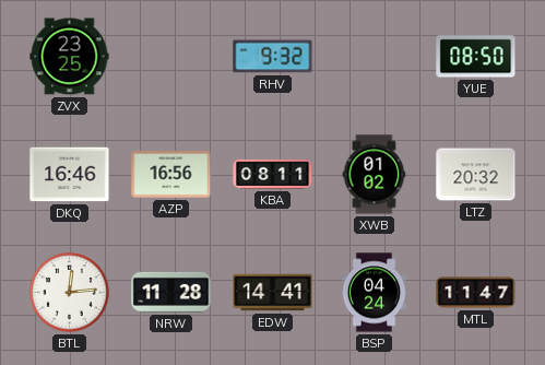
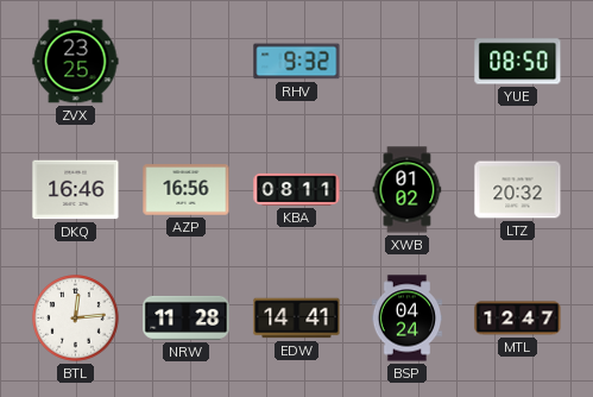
MTL: 11:47 -> 12:47
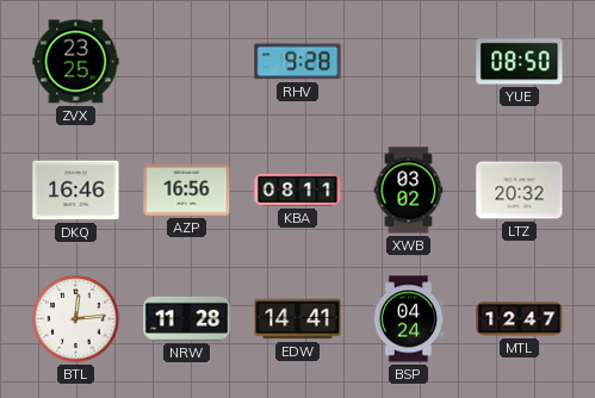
RHV: 9:32 -> 9:28
XWB: 01:02 -> 03:02
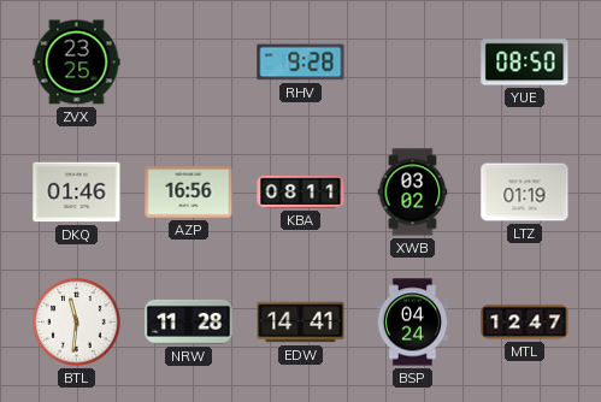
DKQ: 16:46 -> 01:46
LTZ: 20:32 -> 01:19
BTL: 12:14 -> 11:31
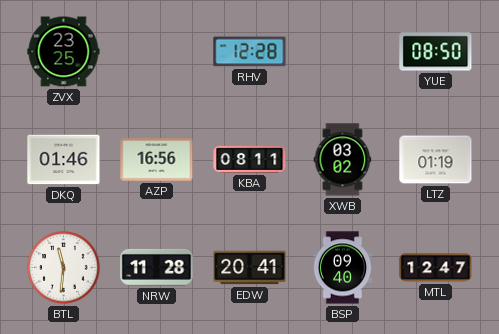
RHV: 9:28 -> 12:28
EDW: 14:41 -> 20:41
BSP: 04:24 -> 09:40
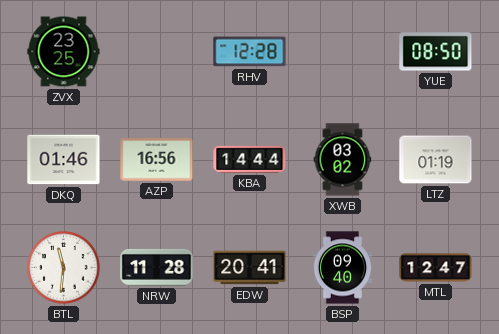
KBA: 08:11 -> 14:44
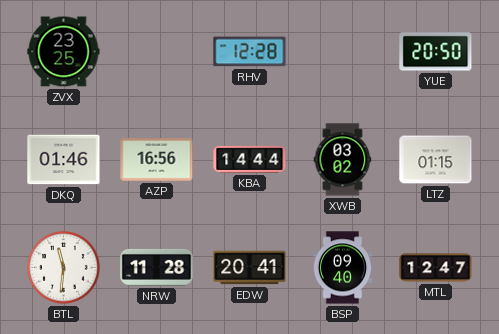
YUE: 08:50 -> 20:50
LTZ: 01:19 -> 01:15
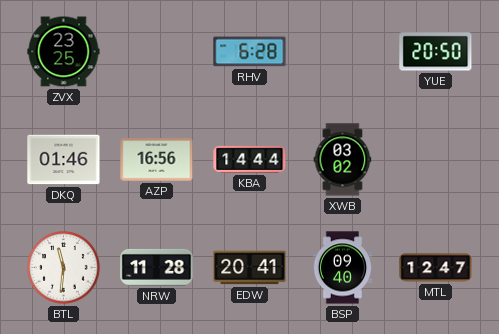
RHV: 12:28 -> 6:28
LTZ: 01:15 -> none
